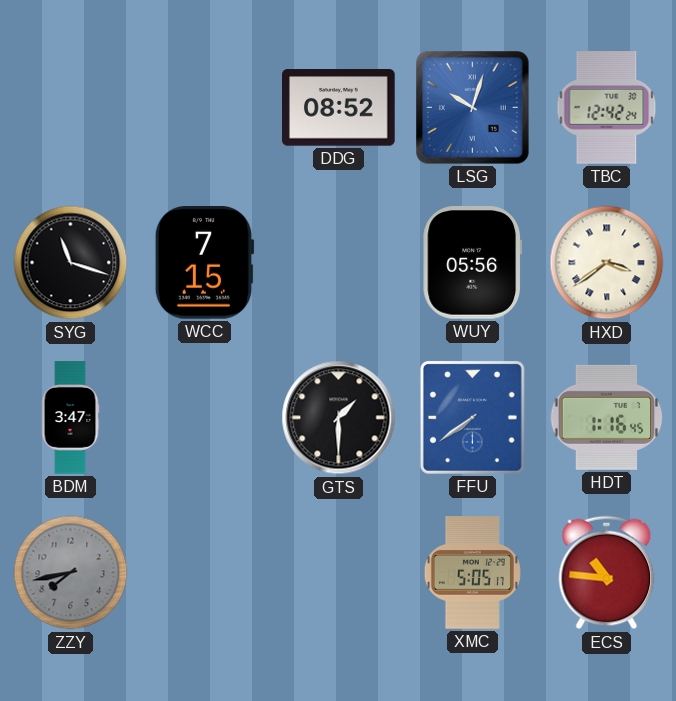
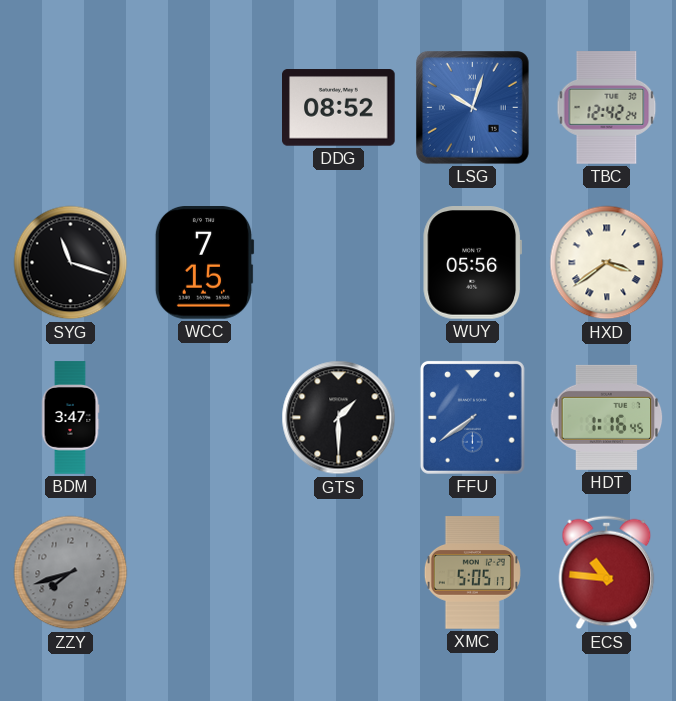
ZZY: 7:43 -> 7:42
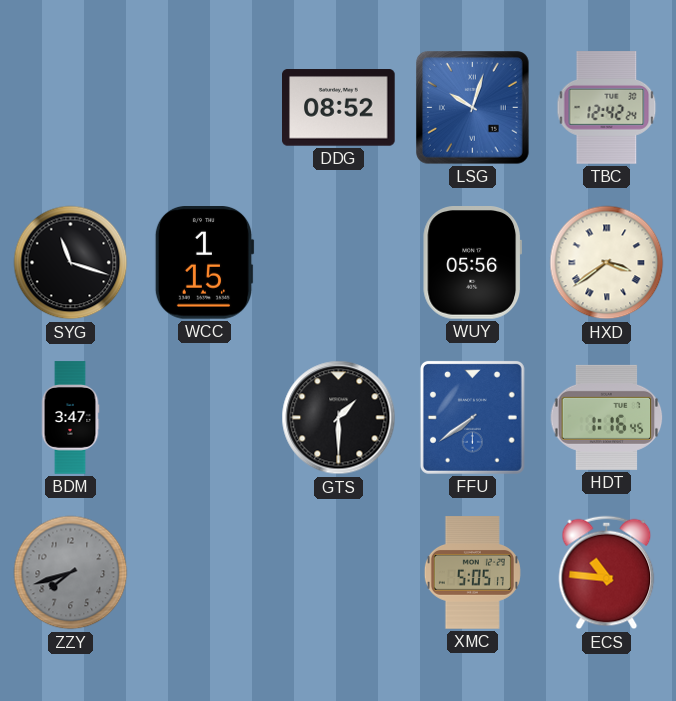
WCC: 7:15 -> 1:15
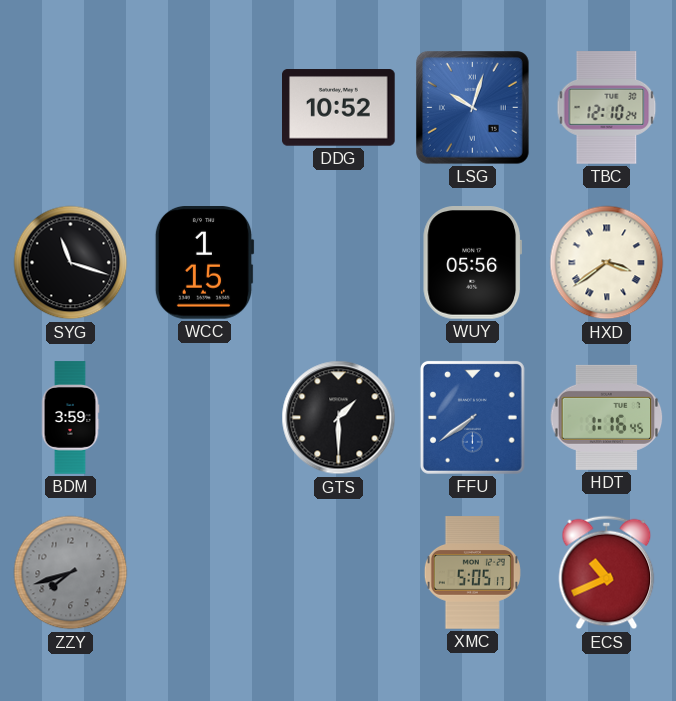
DDG: 08:52 -> 10:52
TBC: 12:42 -> 12:10
BDM: 3:47 -> 3:59
ECS: 10:46 -> 10:41
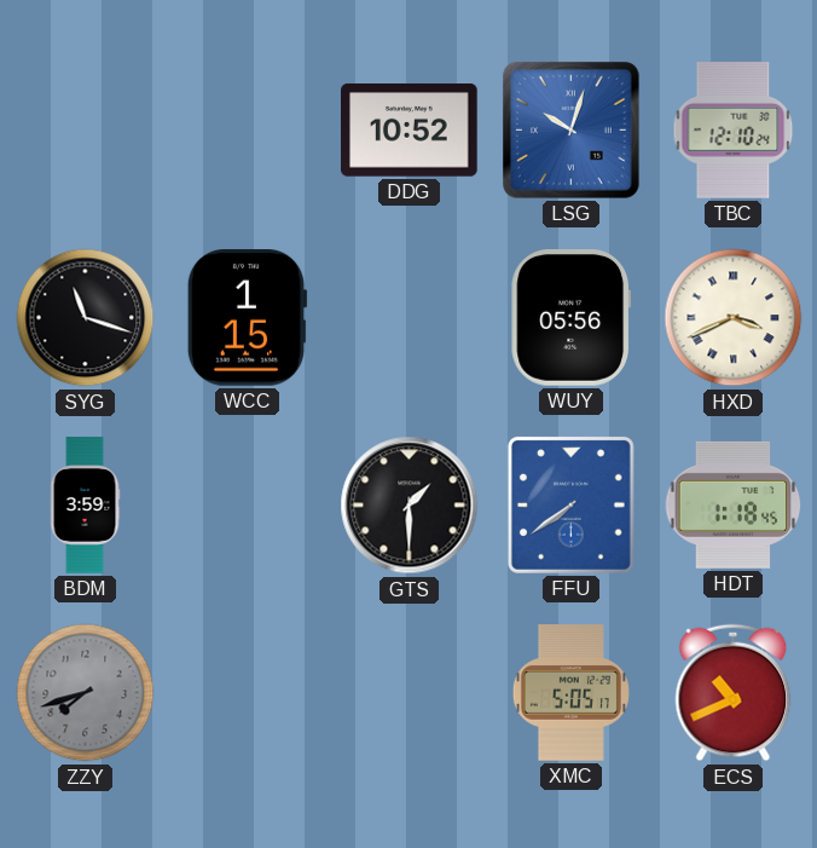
HXD: 3:39 -> 3:41
HDT: 1:16 -> 1:18
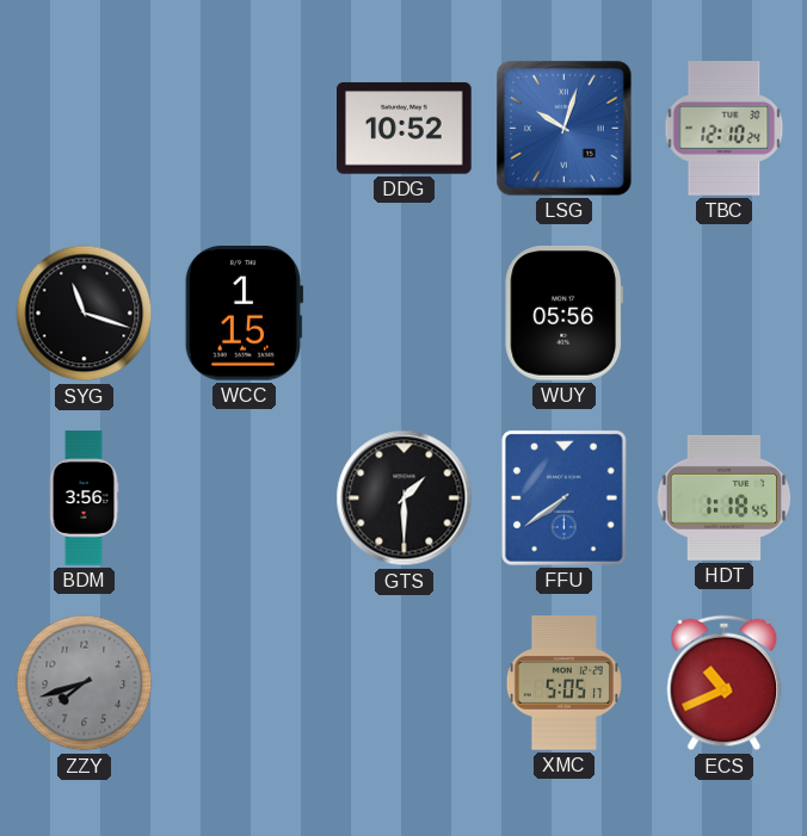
HXD: 3:41 -> none
BDM: 3:59 -> 3:56
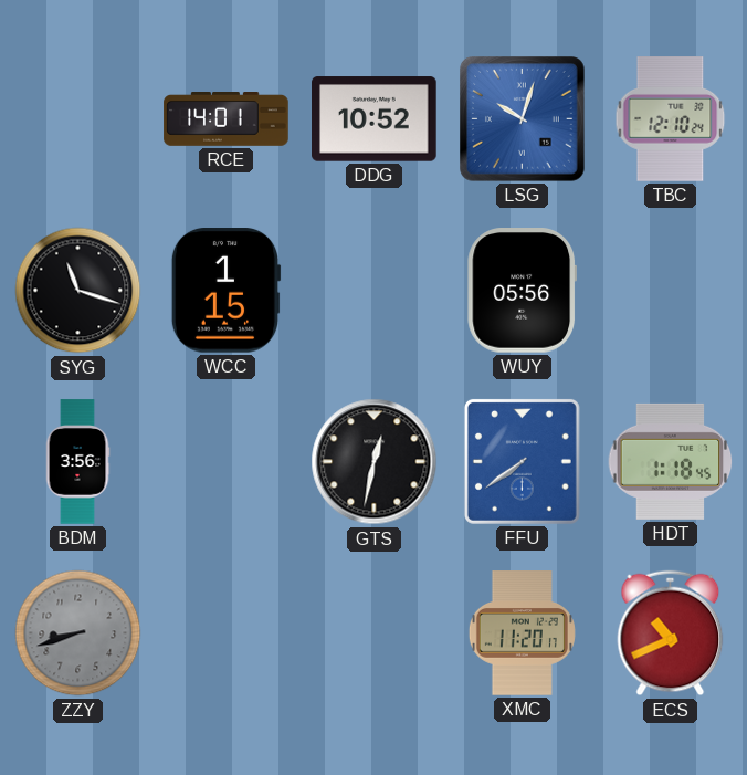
RCE: none -> 14:01
GTS: 1:30 -> 12:32
ZZY: 7:42 -> 8:42
XMC: 5:05 -> 11:20
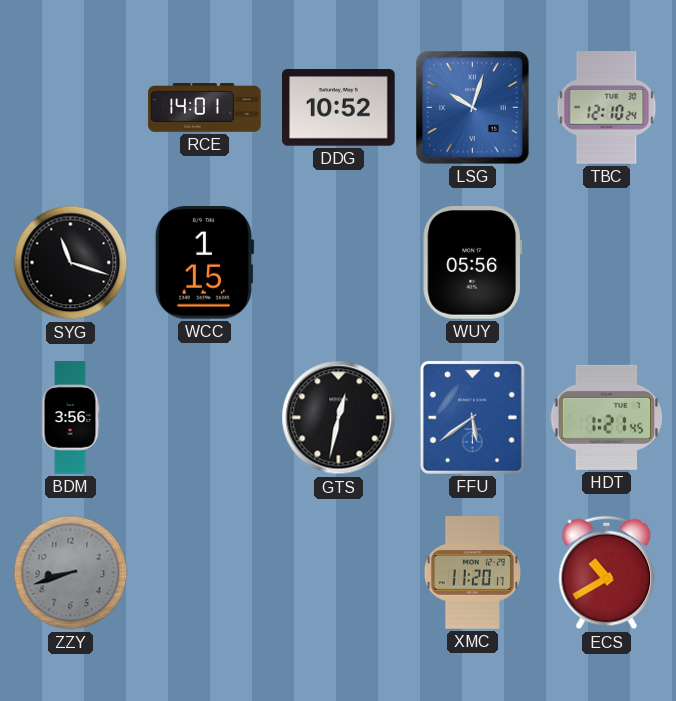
FFU: 7:39 -> 5:39
HDT: 1:18 -> 1:21
ECS: 10:41 -> 10:40
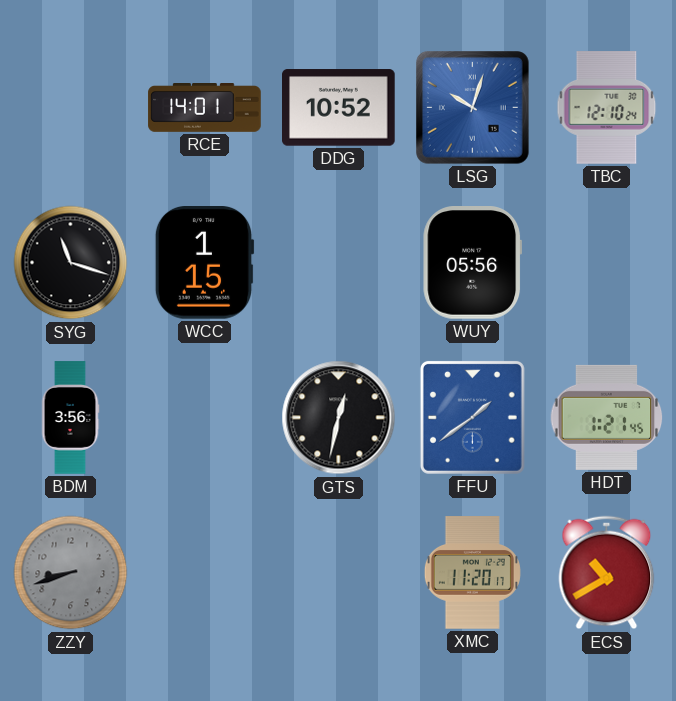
FFU: 5:39 -> 1:39
